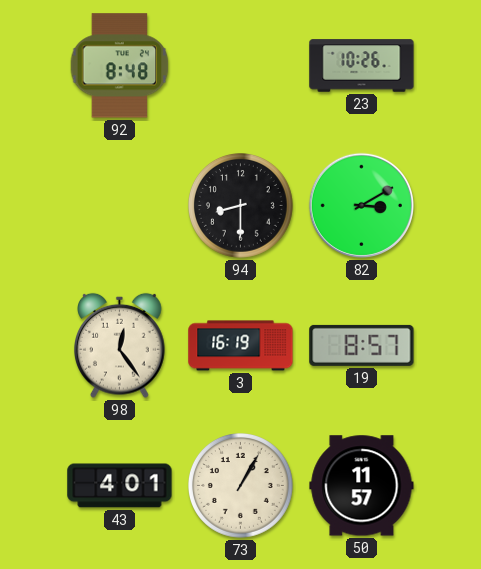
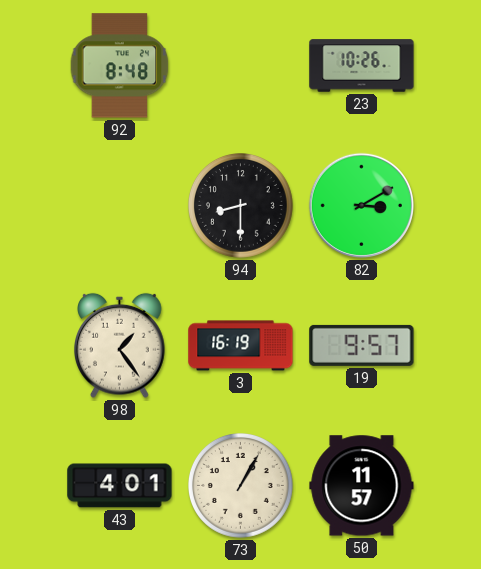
98: 12:24 -> 1:24
19: 8:57 -> 9:57
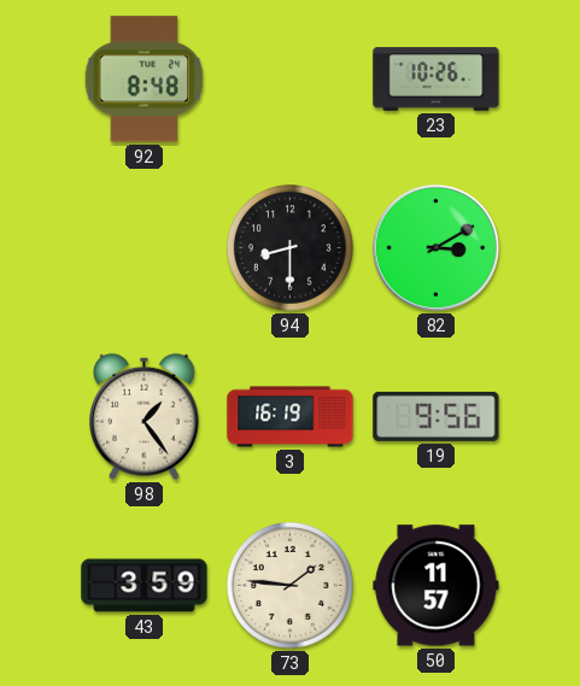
19: 9:57 -> 9:56
43: 4:01 -> 3:59
73: 1:05 -> 1:46
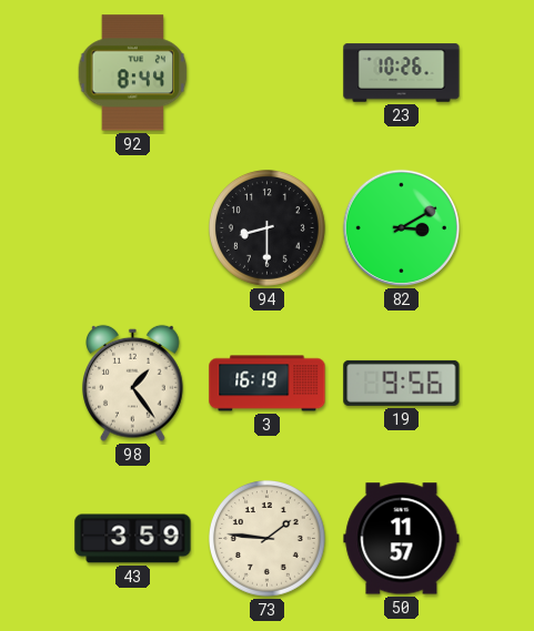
92: 8:48 -> 8:44
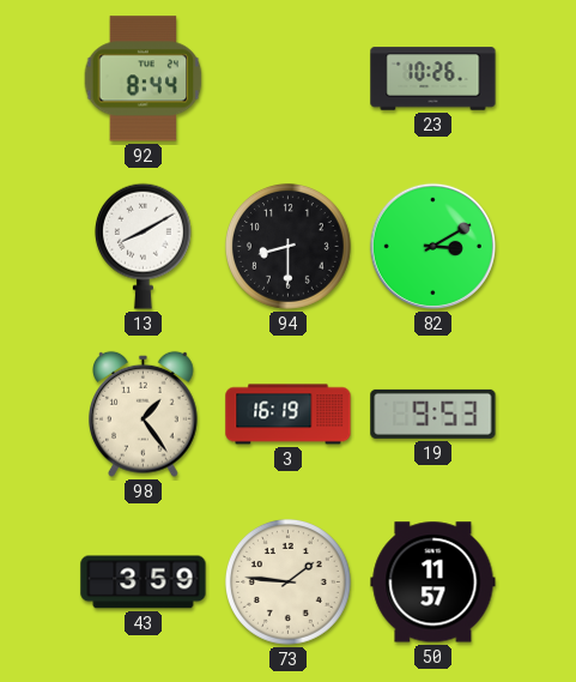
13: none -> 8:10
19: 9:56 -> 9:53
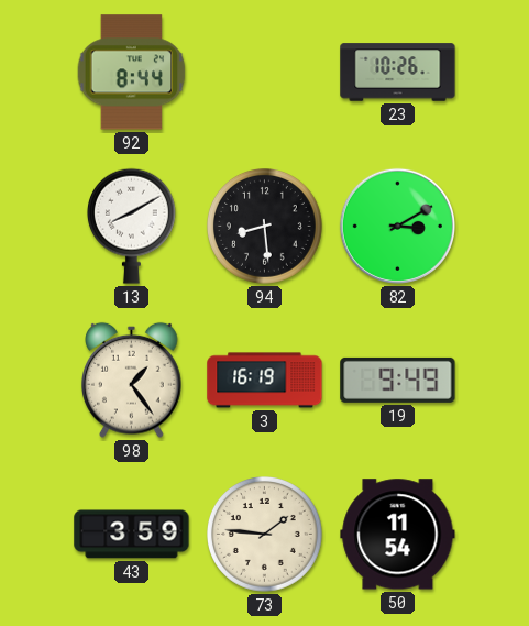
94: 8:30 -> 8:29
19: 9:53 -> 9:49
50: 11:57 -> 11:54
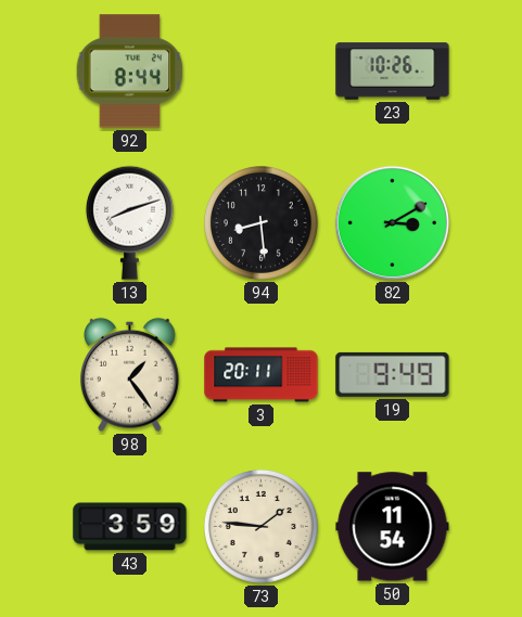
13: 8:10 -> 8:12
3: 16:19 -> 20:11
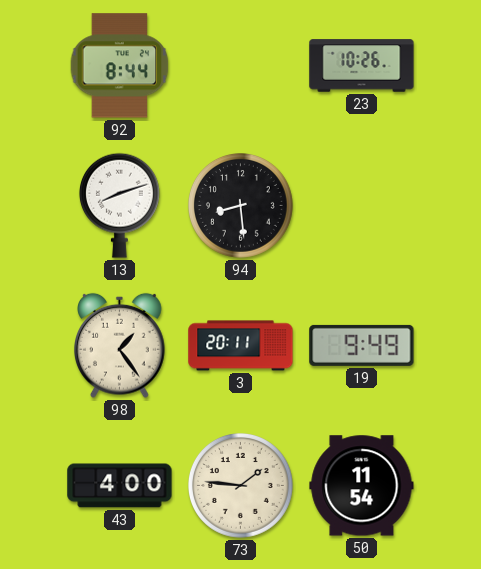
82: 3:10 -> none
43: 3:59 -> 4:00
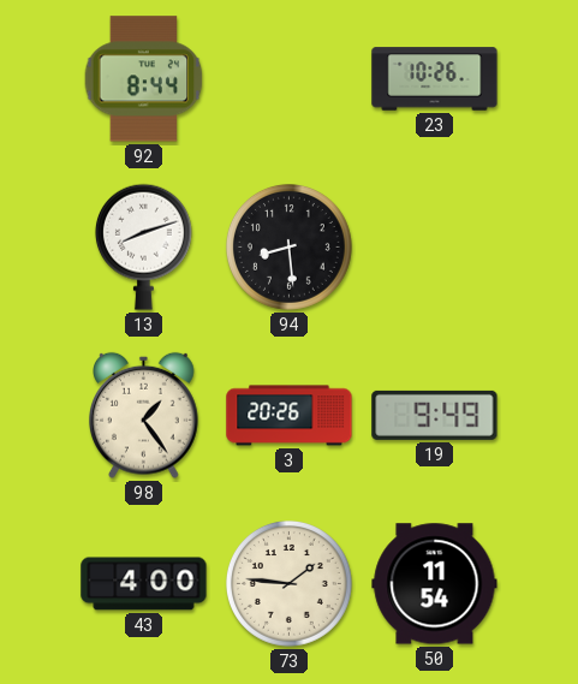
3: 20:11 -> 20:26
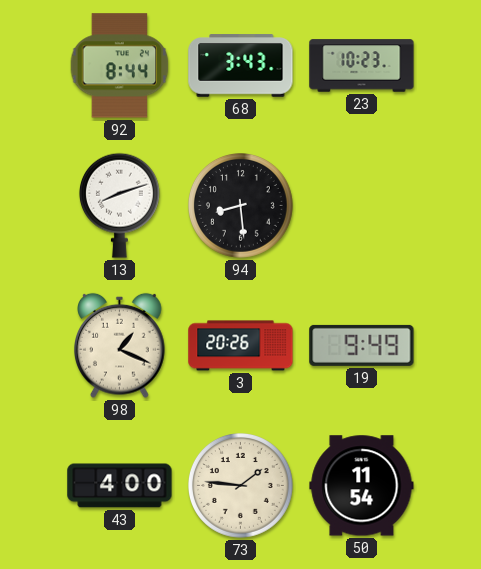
68: none -> 3:43
23: 10:26 -> 10:23
98: 1:24 -> 1:19
